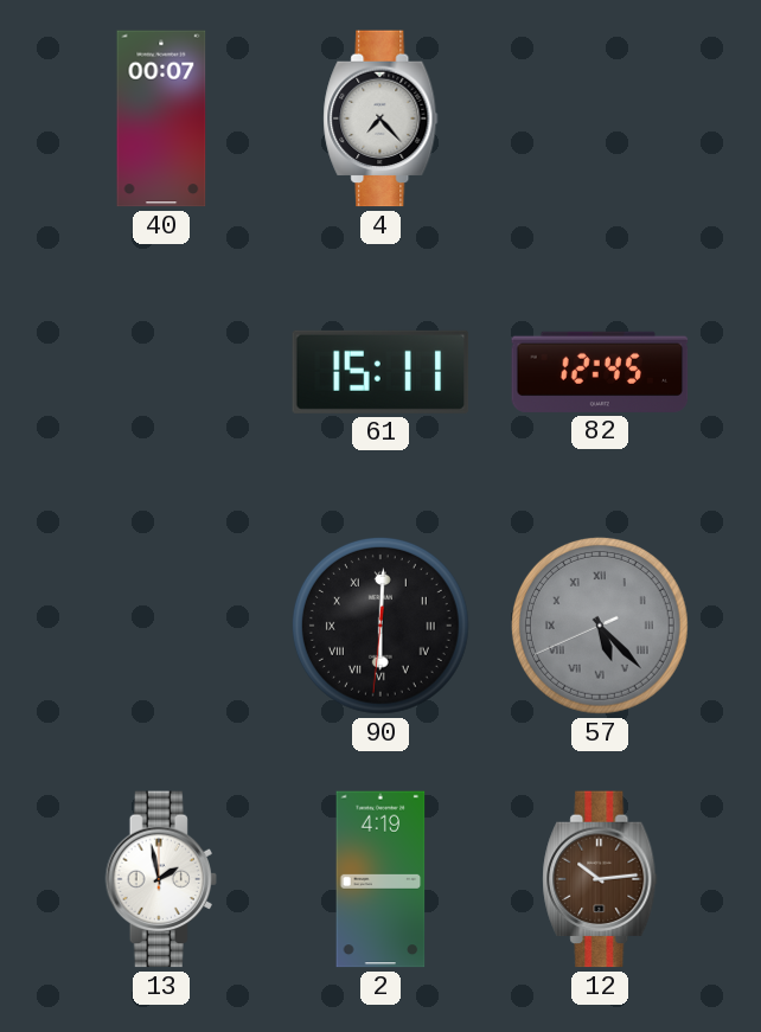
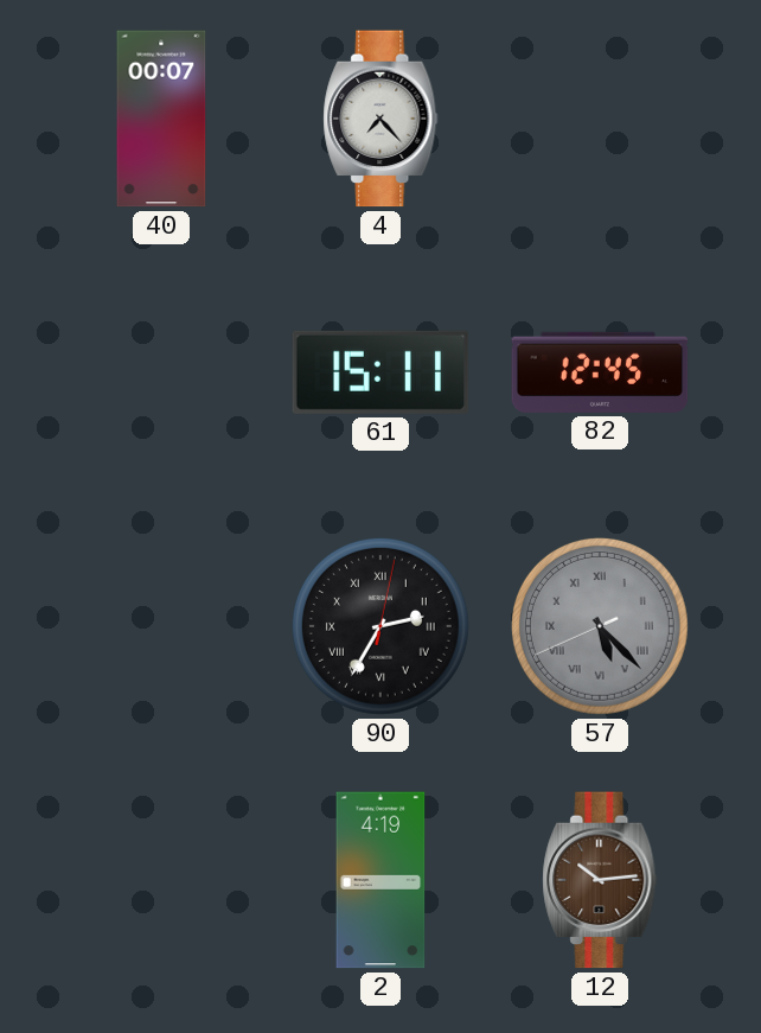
90: 6:00 -> 2:35
13: 1:58 -> none
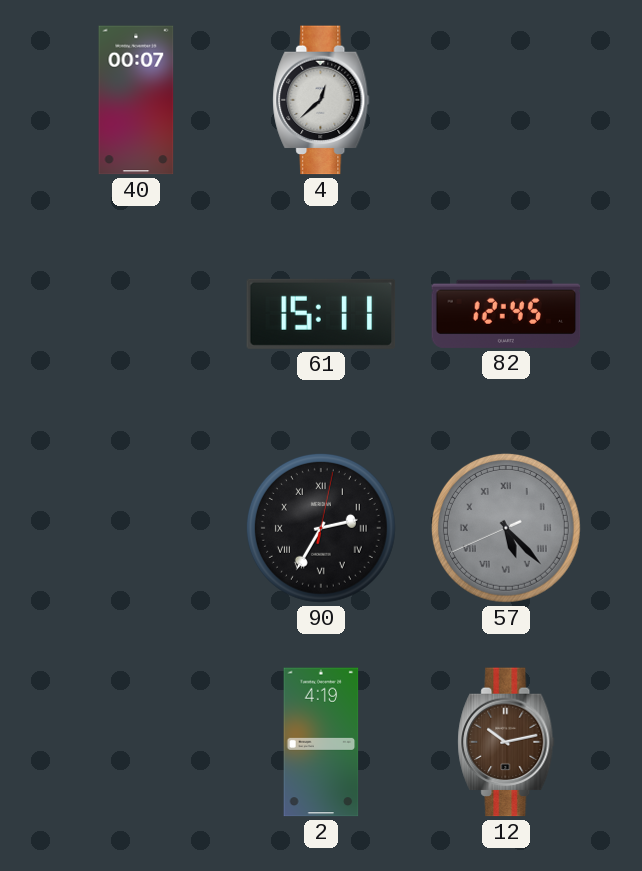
4: 7:23 -> 12:38
12: 10:14 -> 10:13
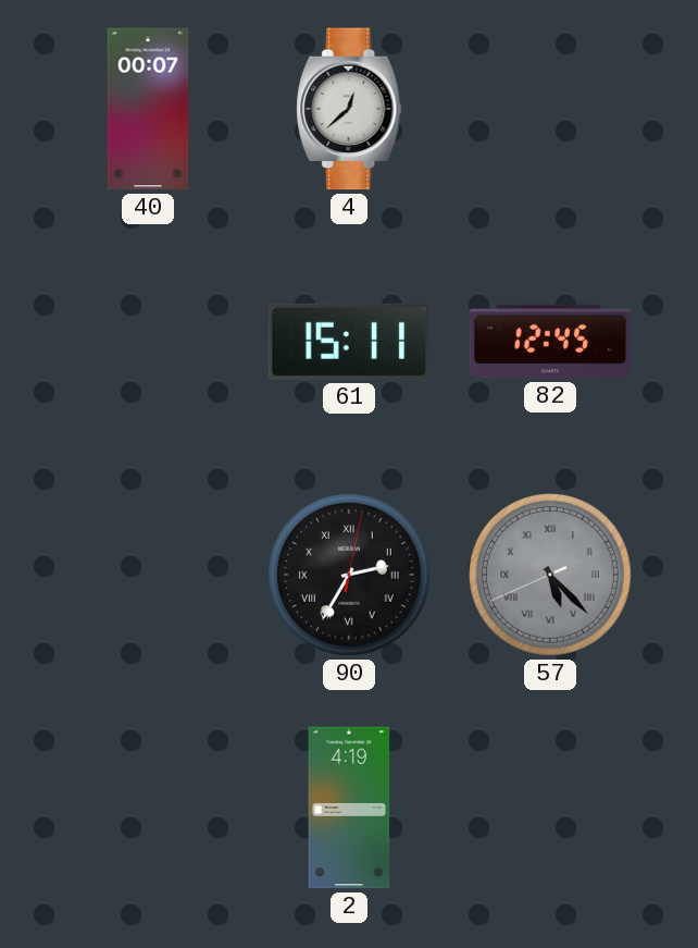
12: 10:13 -> none
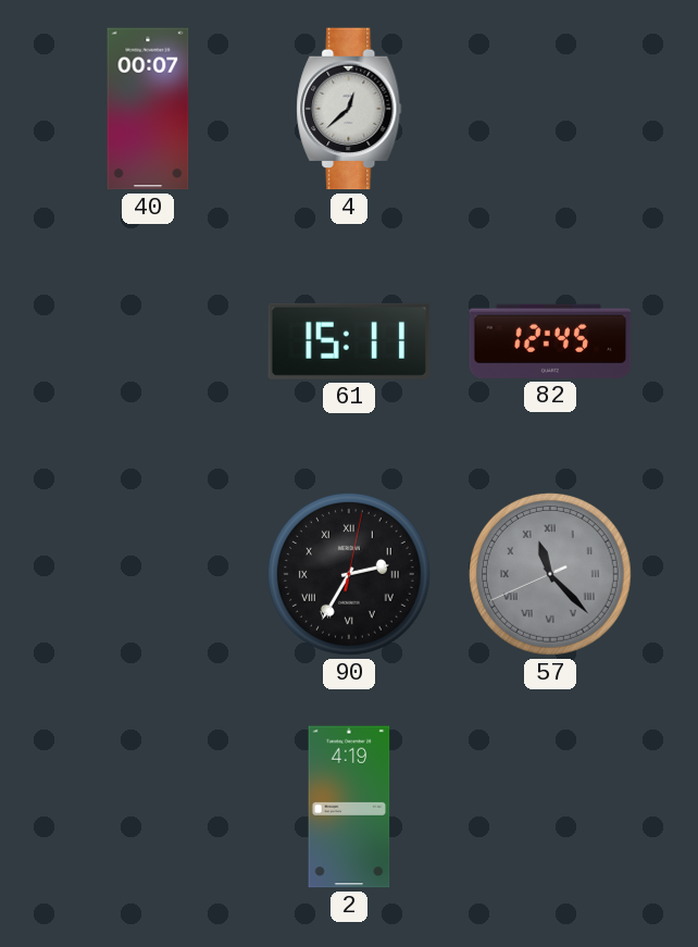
57: 5:22 -> 11:22
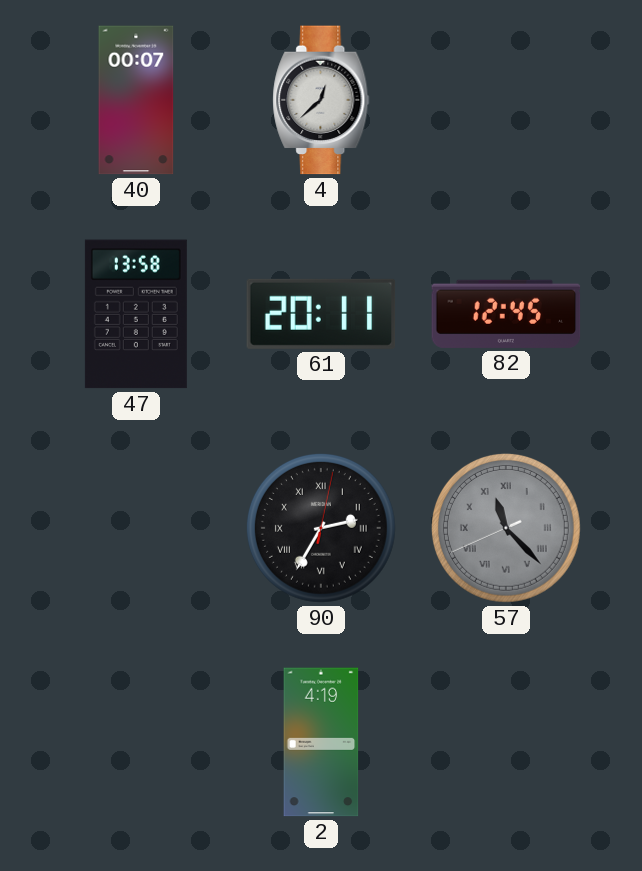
47: none -> 13:58
61: 15:11 -> 20:11
